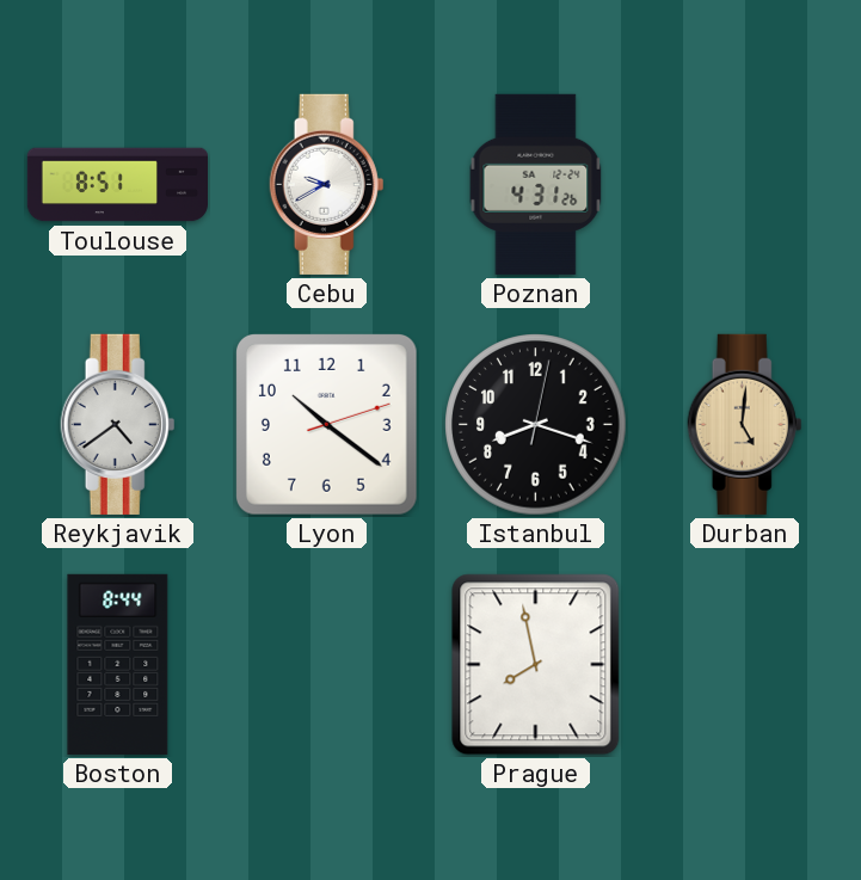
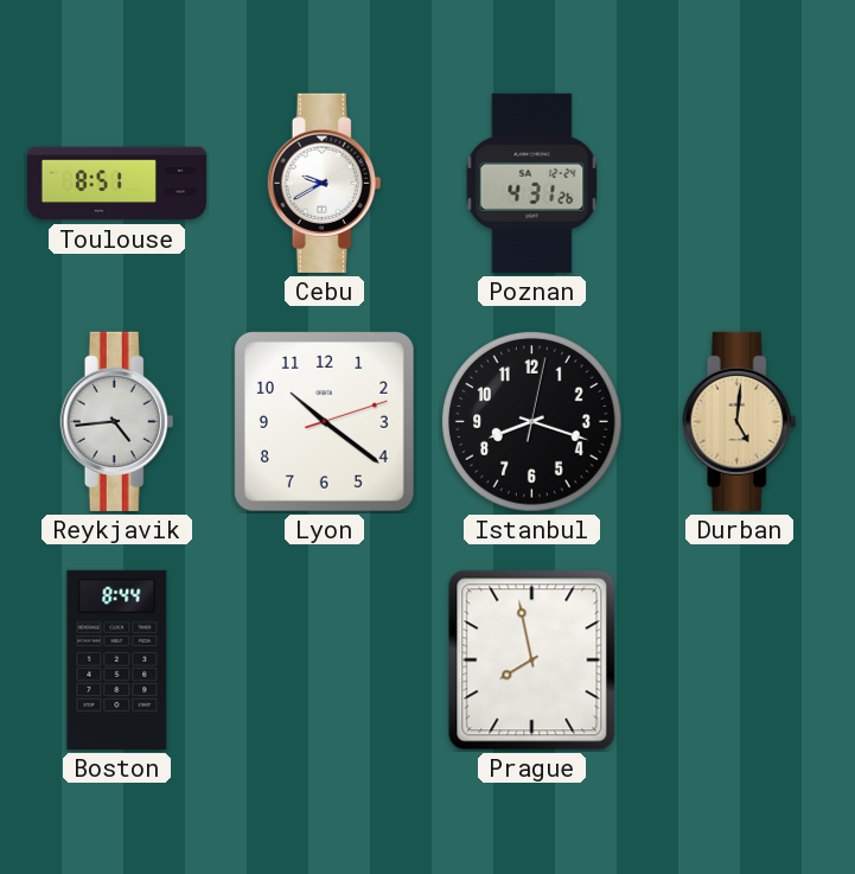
Reykjavik: 4:39 -> 4:44
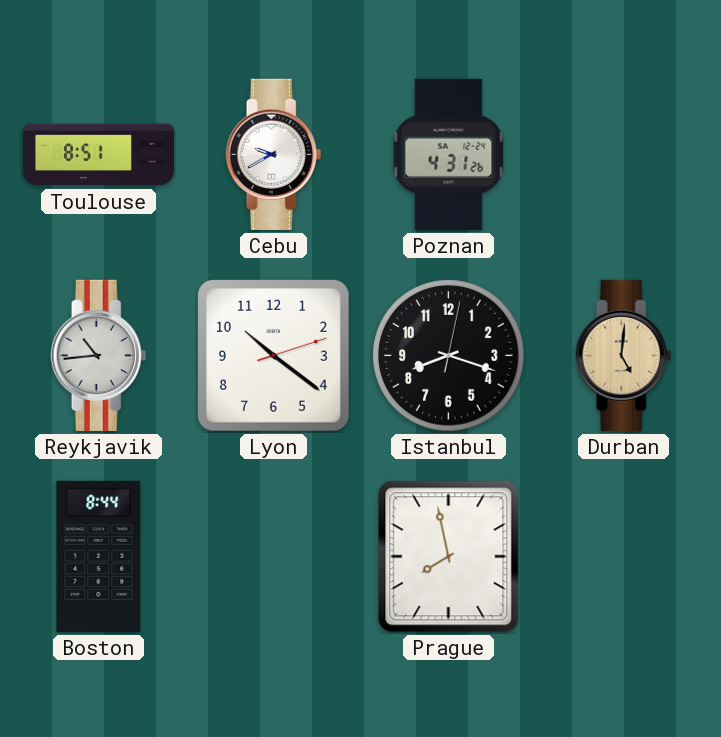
Reykjavik: 4:44 -> 10:44
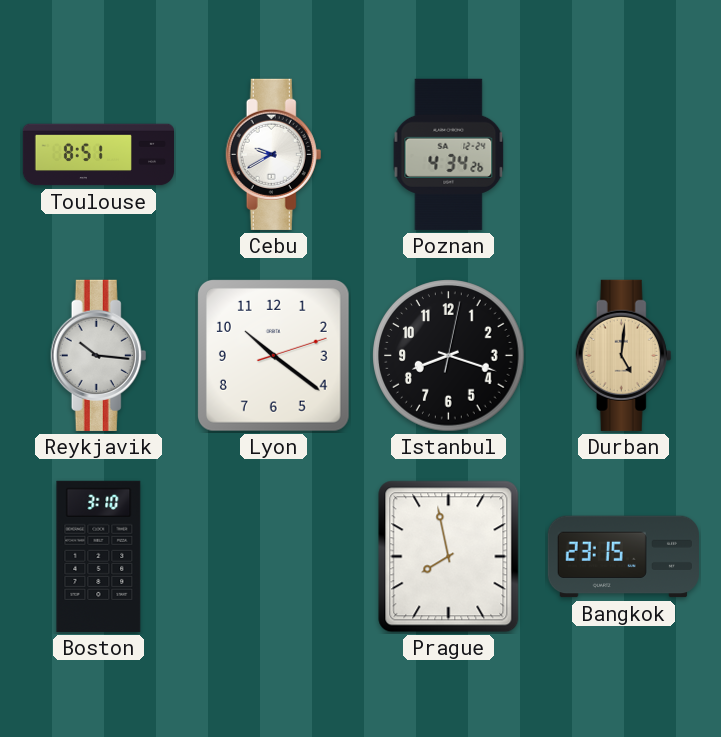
Poznan: 4:31 -> 4:34
Reykjavik: 10:44 -> 10:16
Boston: 8:44 -> 3:10
Bangkok: none -> 23:15
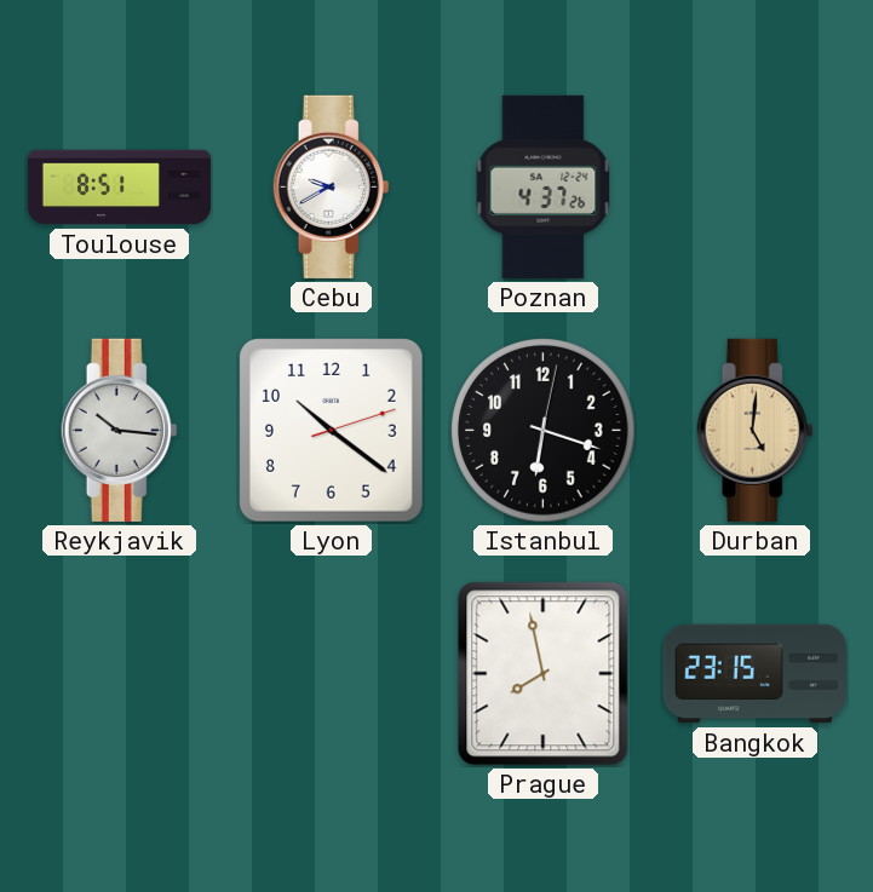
Poznan: 4:34 -> 4:37
Istanbul: 8:18 -> 6:18
Boston: 3:10 -> none
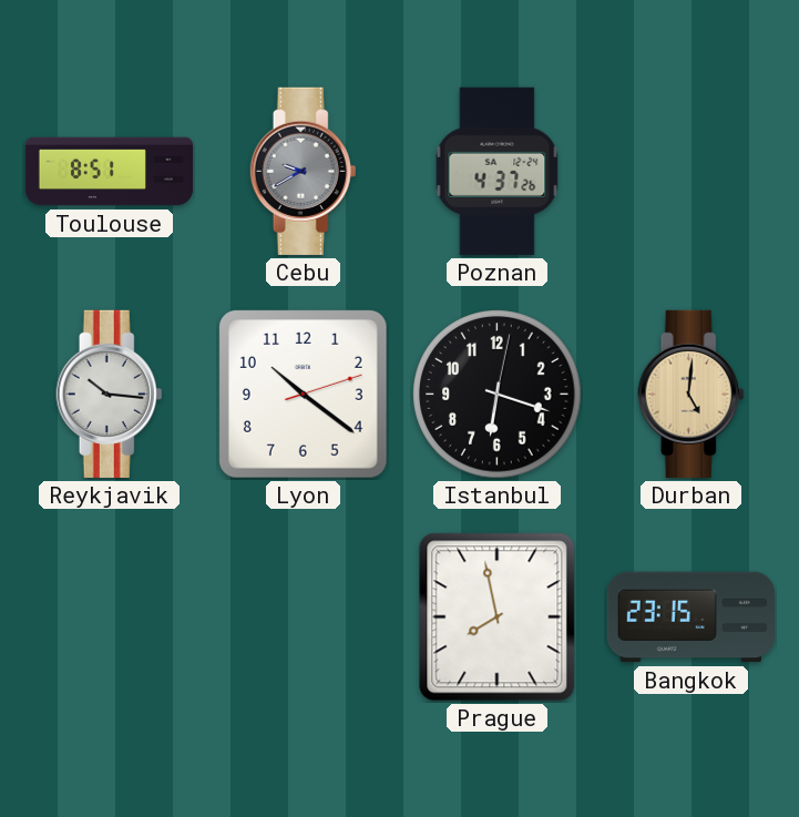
Cebu dial: white -> grey
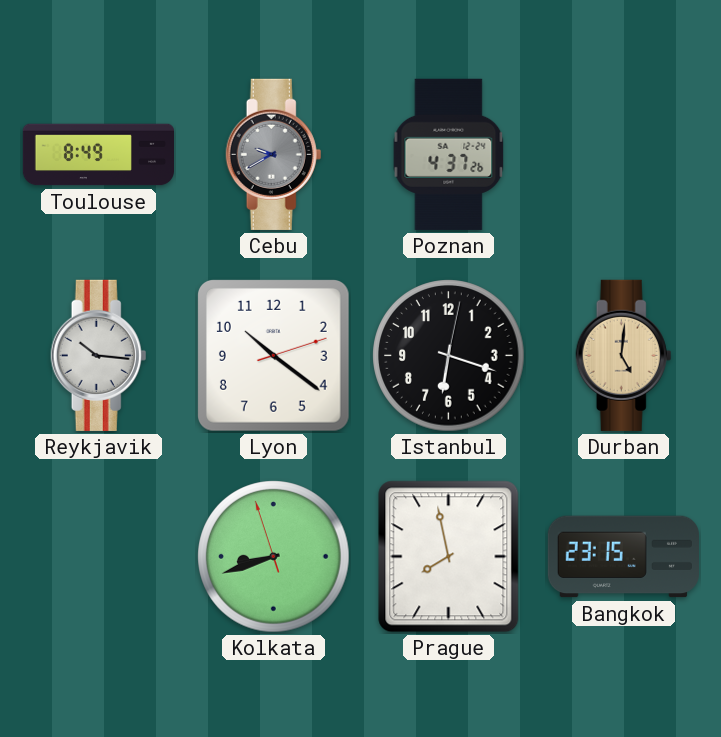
Toulouse: 8:51 -> 8:49
Kolkata: none -> 8:41
